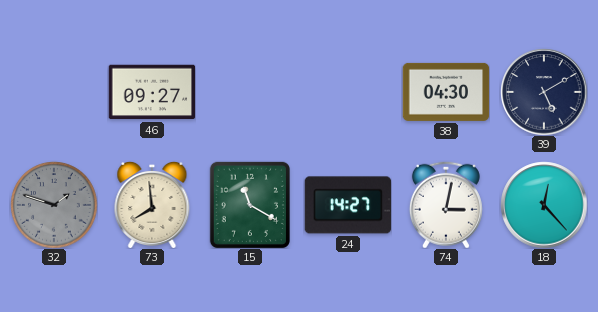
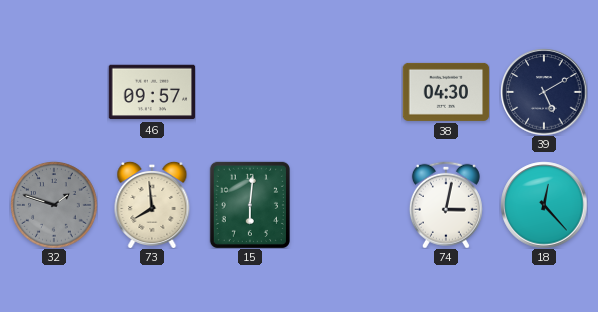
46: 09:27 -> 09:57
15: 11:20 -> 6:01
24: 14:27 -> none
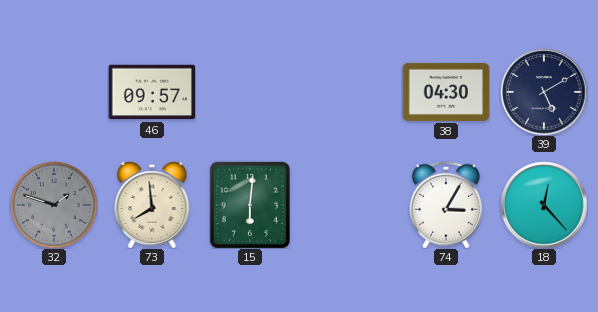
74: 3:02 -> 3:05
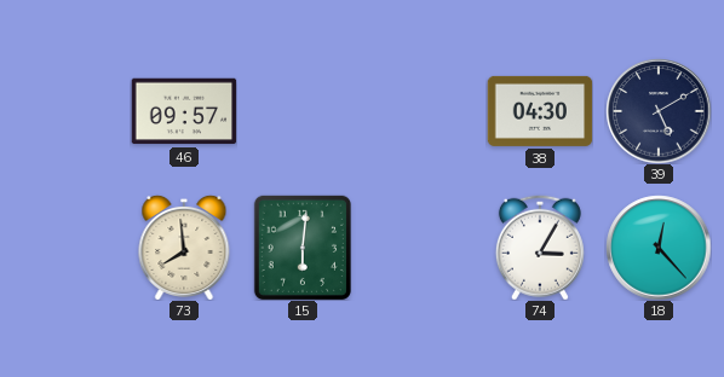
32: 1:48 -> none
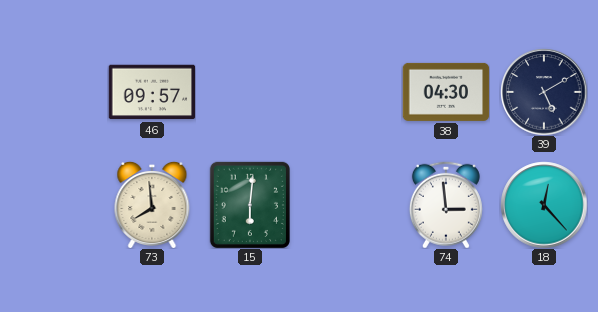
74: 3:05 -> 2:59
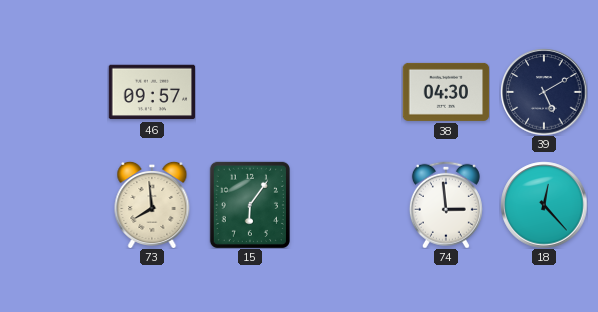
15: 6:01 -> 6:06
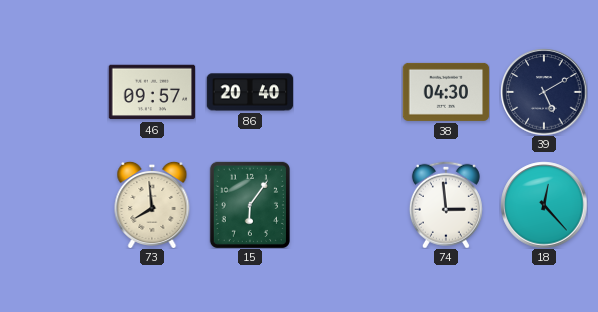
86: none -> 20:40
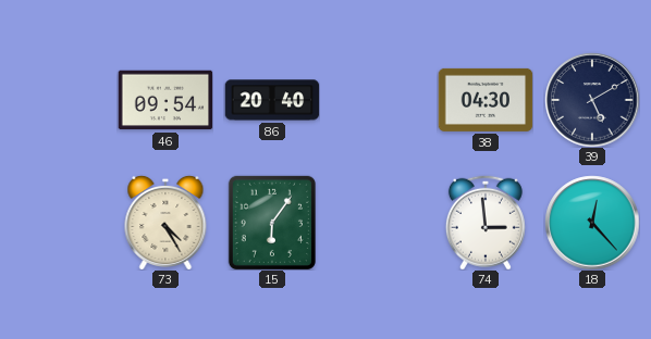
46: 09:57 -> 09:54
73: 7:59 -> 4:25
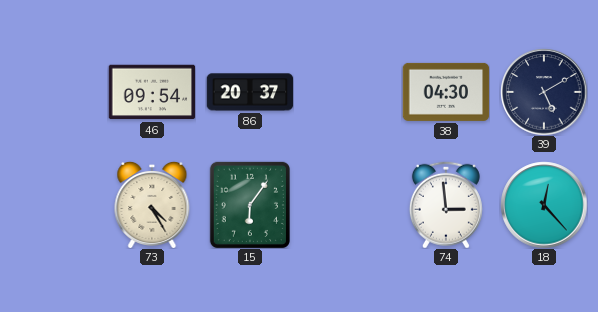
86: 20:40 -> 20:37
